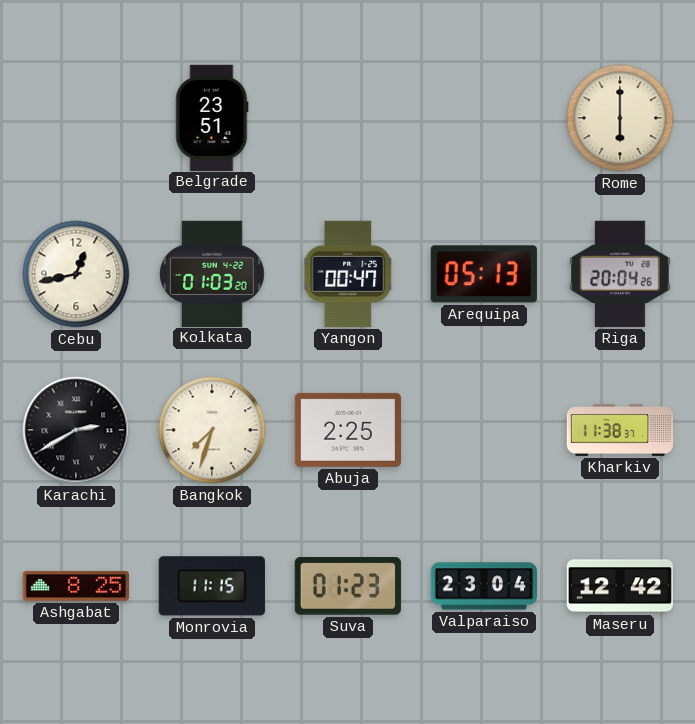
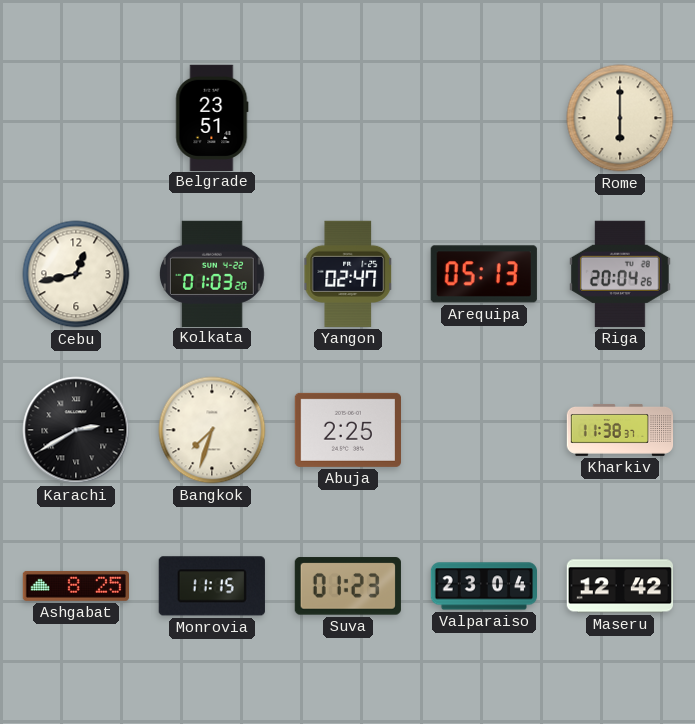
Yangon: 00:47 -> 02:47
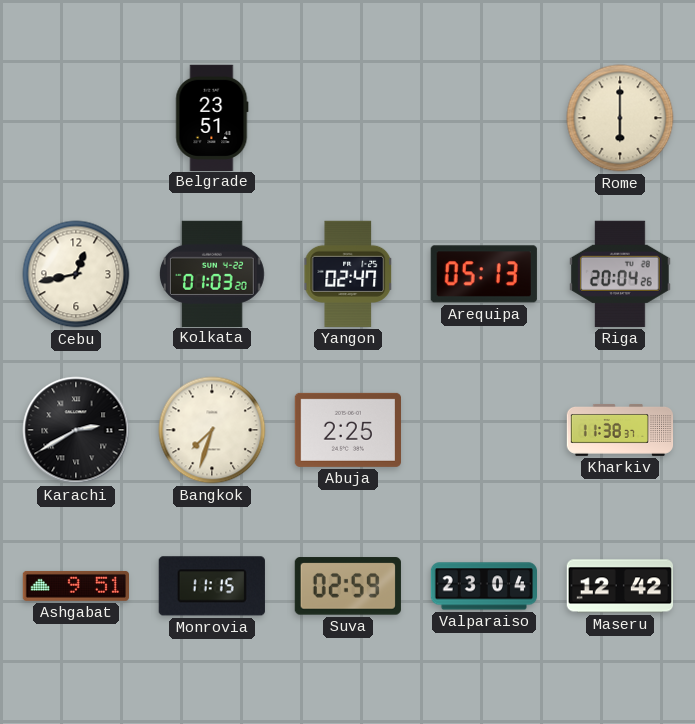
Ashgabat: 8:25 -> 9:51
Suva: 01:23 -> 02:59
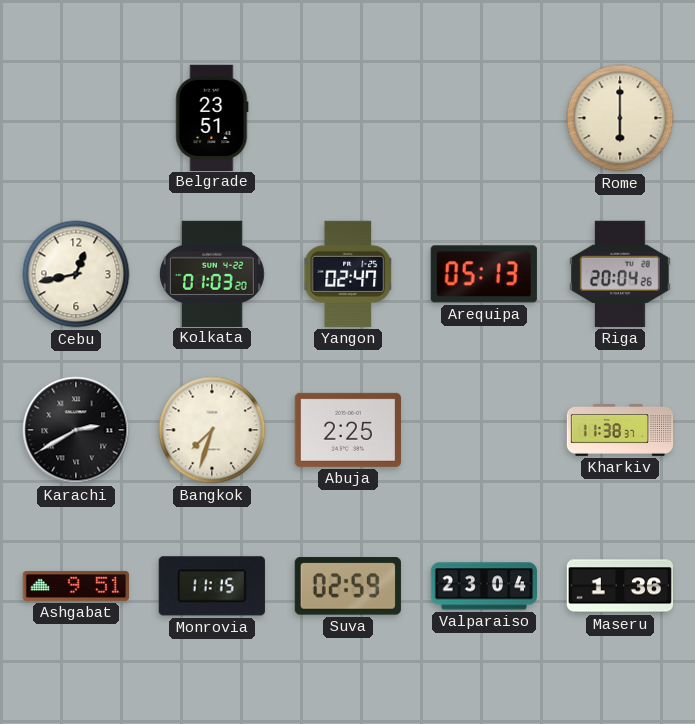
Maseru: 12:42 -> 1:36
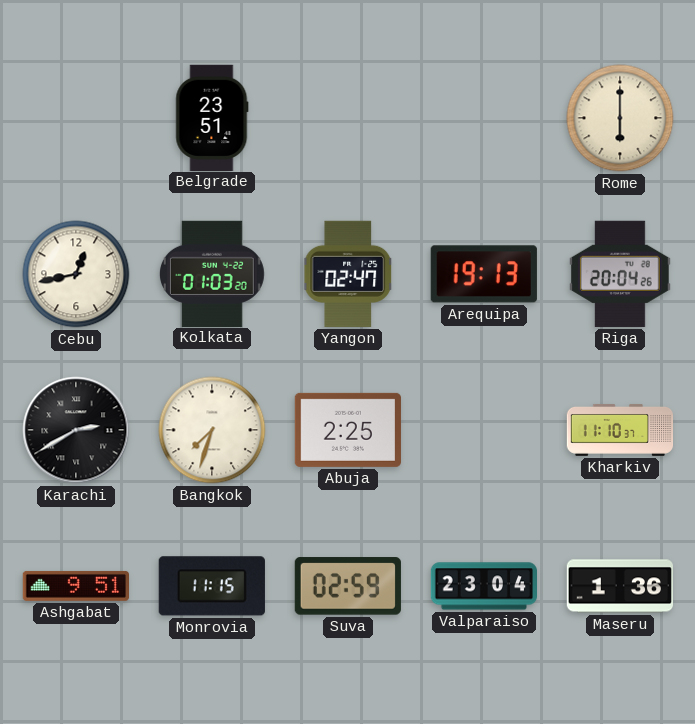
Arequipa: 05:13 -> 19:13
Kharkiv: 11:38 -> 11:10
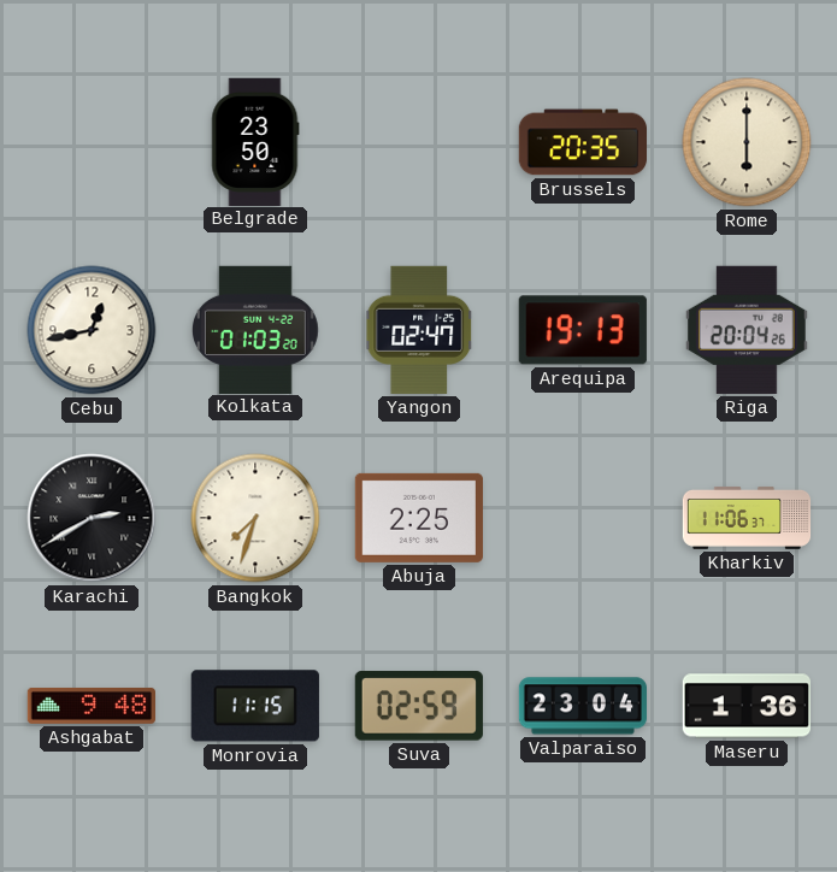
Belgrade: 23:51 -> 23:50
Brussels: none -> 20:35
Kharkiv: 11:10 -> 11:06
Ashgabat: 9:51 -> 9:48
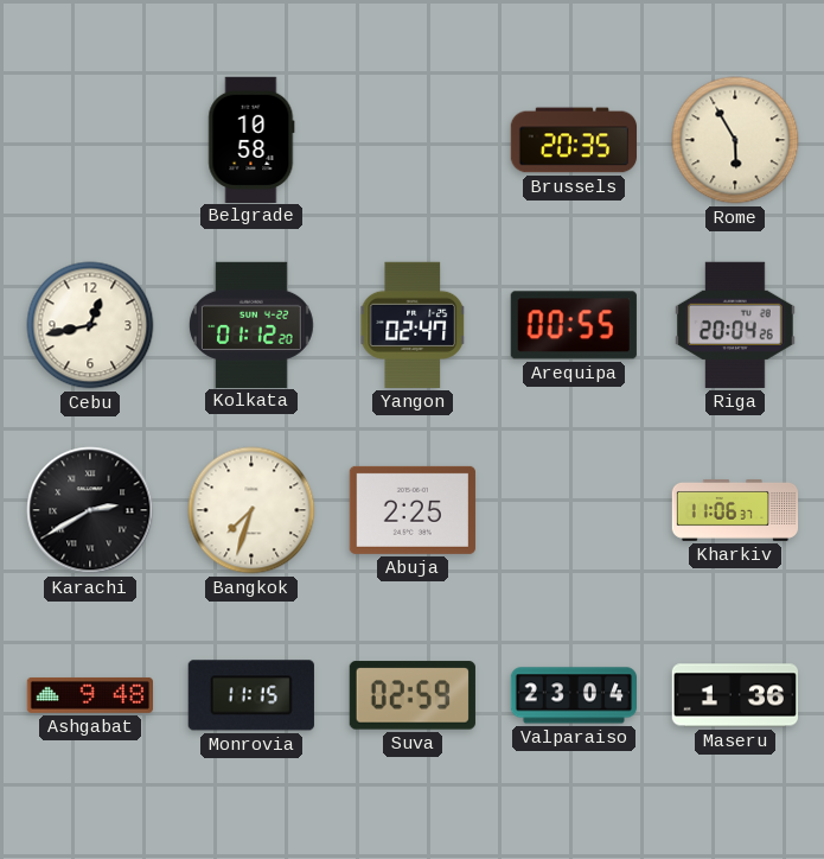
Belgrade: 23:50 -> 10:58
Rome: 6:00 -> 5:55
Kolkata: 01:03 -> 01:12
Arequipa: 19:13 -> 00:55
